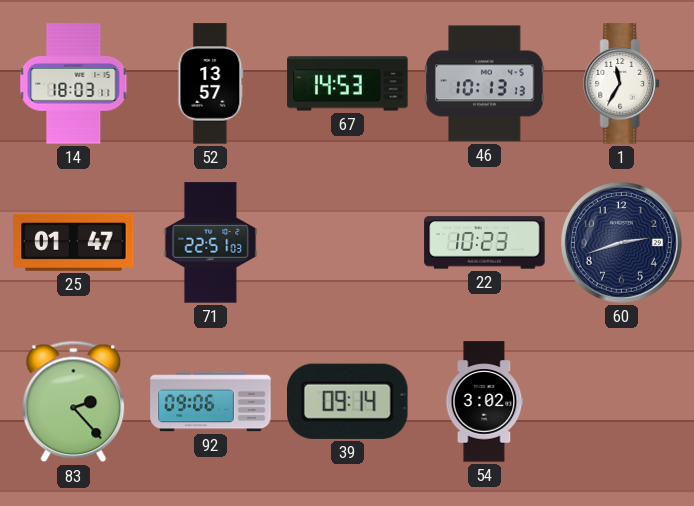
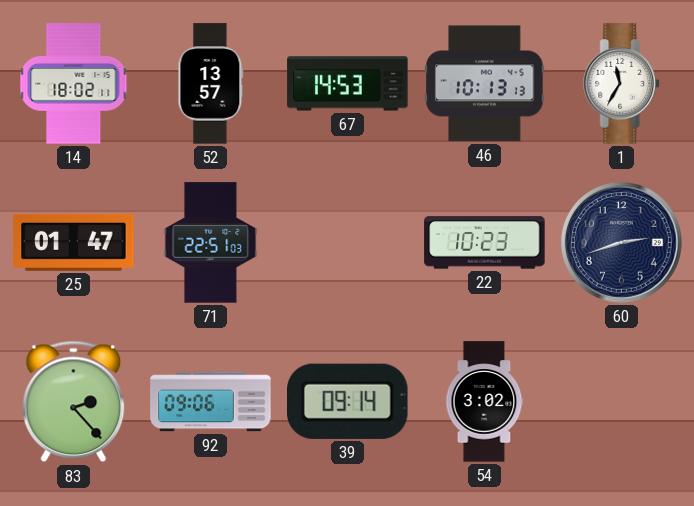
14: 18:03 -> 18:02
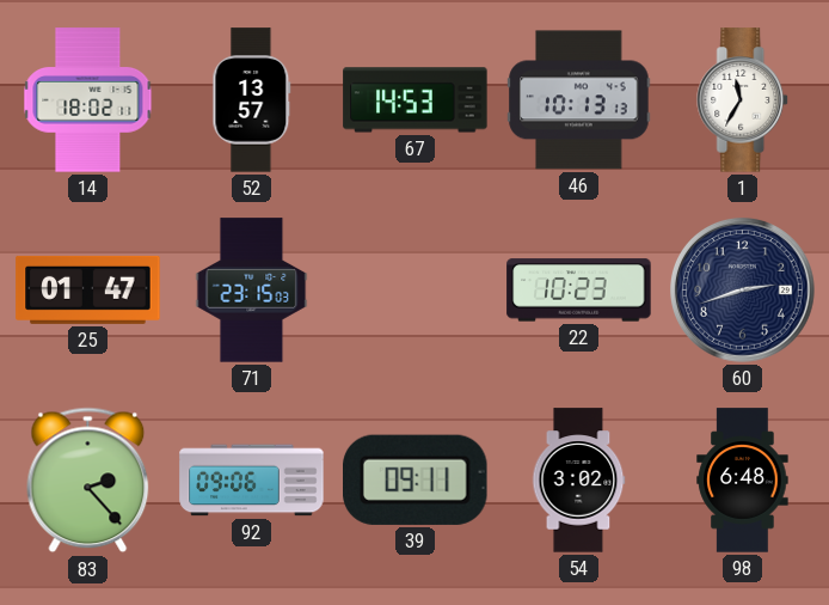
71: 22:51 -> 23:15
39: 09:14 -> 09:11
98: none -> 6:48
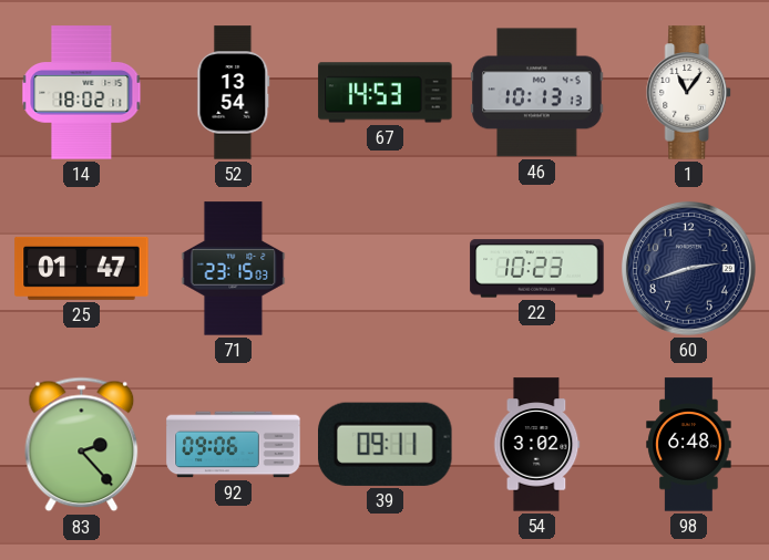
52: 13:57 -> 13:54
1: 11:35 -> 11:06
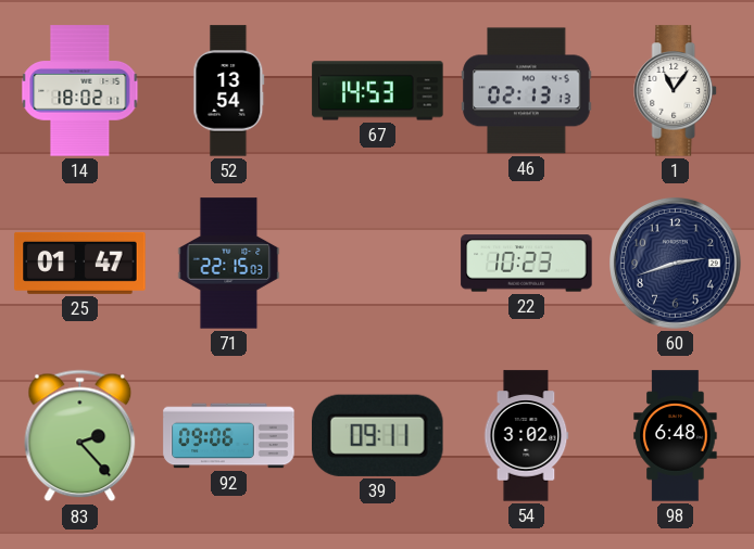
46: 10:13 -> 02:13
71: 23:15 -> 22:15
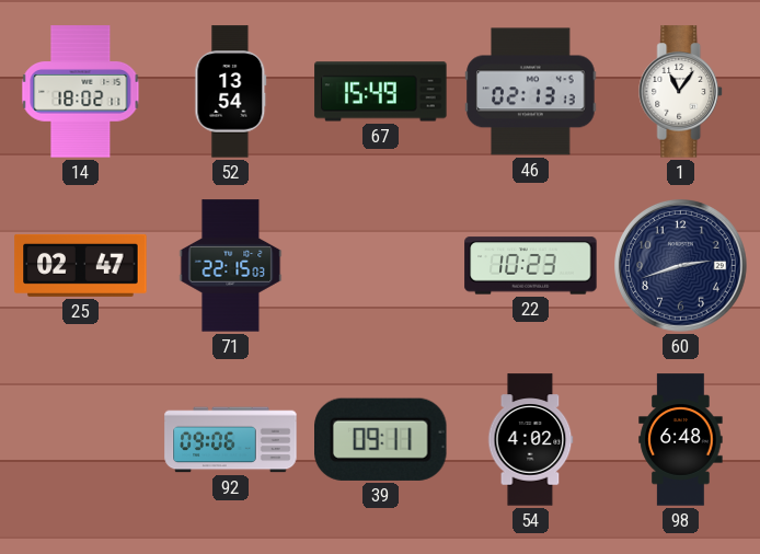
67: 14:53 -> 15:49
25: 01:47 -> 02:47
83: 2:23 -> none
54: 3:02 -> 4:02
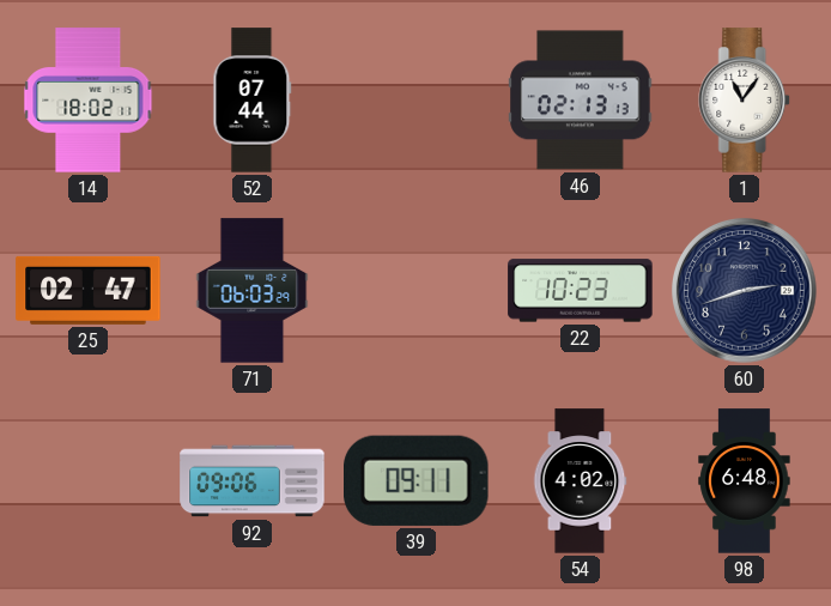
52: 13:54 -> 07:44
67: 15:49 -> none
71: 22:15 -> 06:03
